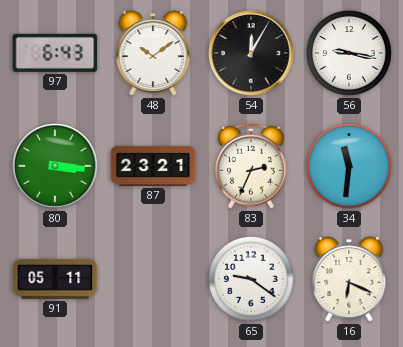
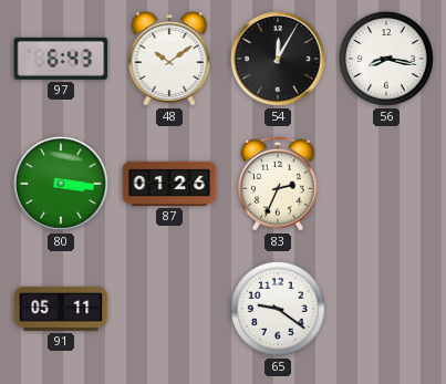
56: 9:17 -> 8:17
87: 23:21 -> 01:26
34: 11:31 -> none
16: 6:19 -> none
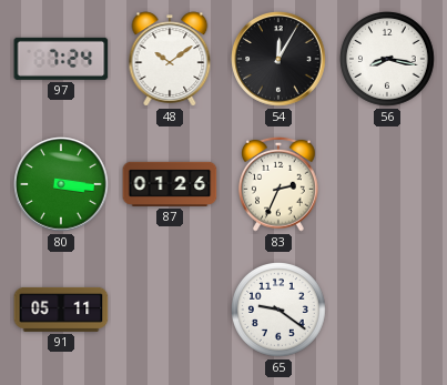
97: 6:43 -> 7:24
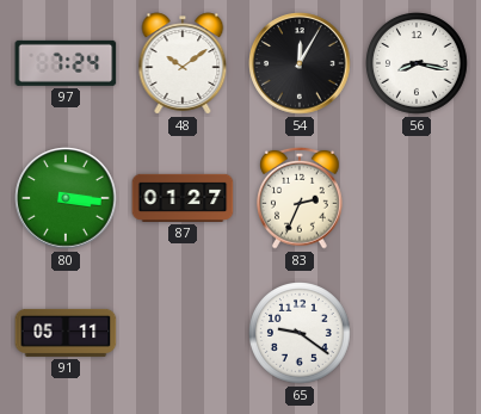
87: 01:26 -> 01:27
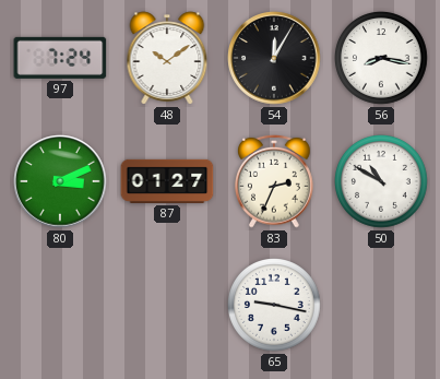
80: 3:16 -> 3:11
50: none -> 10:50
91: 05:11 -> none
65: 9:21 -> 9:17
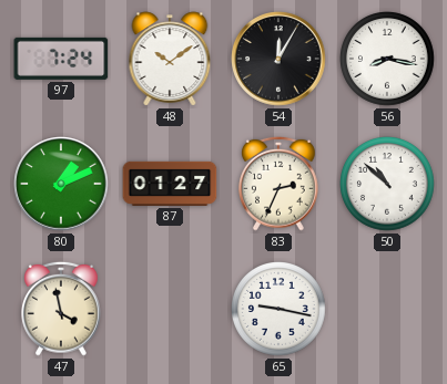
80: 3:11 -> 1:11
50: 10:50 -> 10:52
47: none -> 3:58
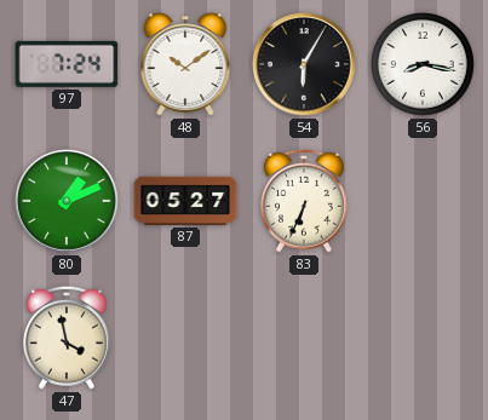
54: 12:05 -> 6:05
87: 01:27 -> 05:27
83: 2:34 -> 6:34
50: 10:52 -> none
65: 9:17 -> none
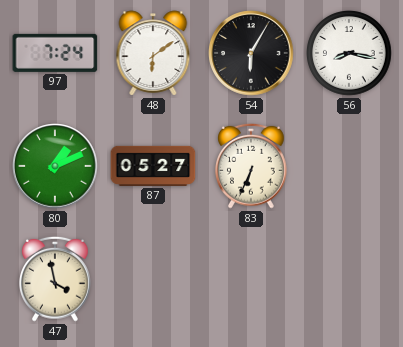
48: 10:09 -> 6:09
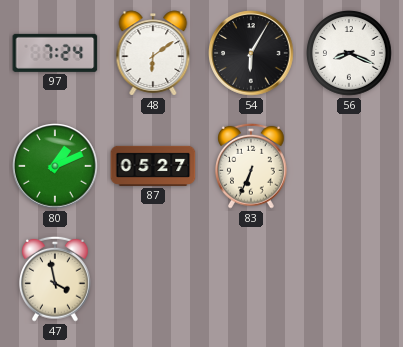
56: 8:17 -> 8:19
